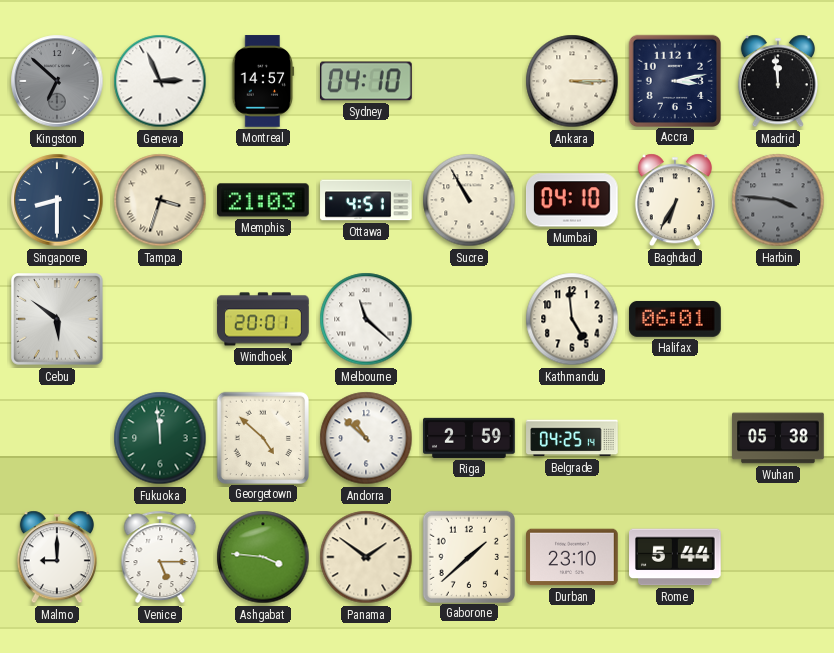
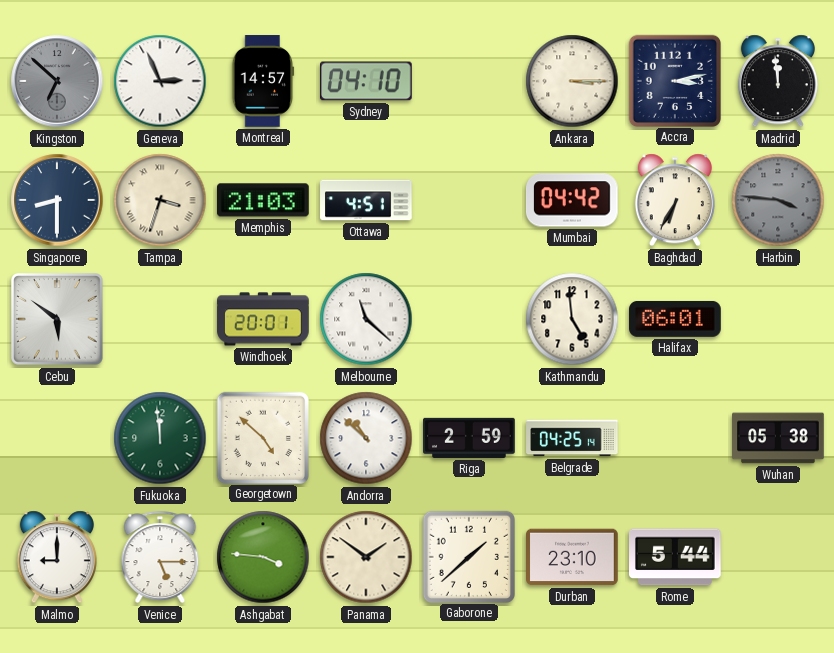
Sucre: 10:55 -> none
Mumbai: 04:10 -> 04:42
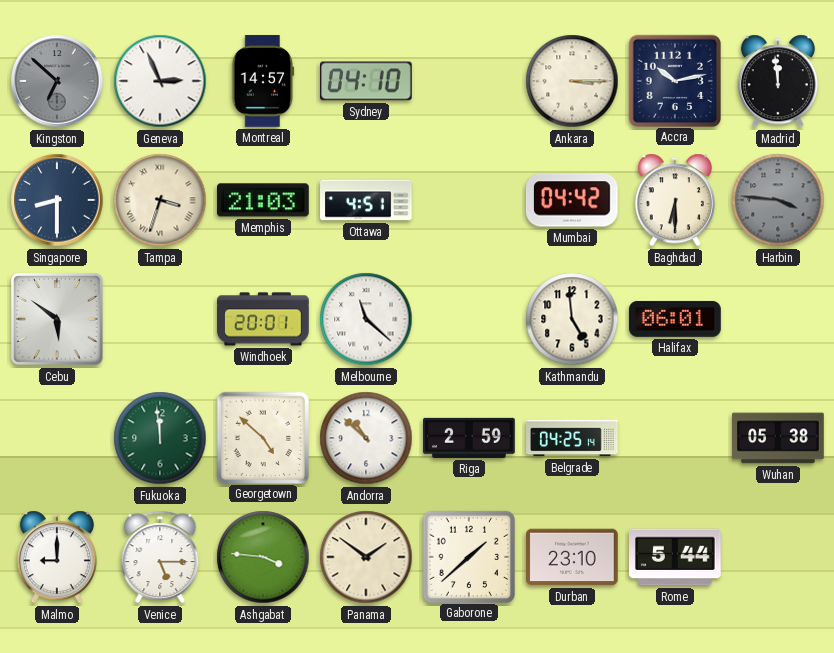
Accra: 3:13 -> 10:13
Baghdad: 6:35 -> 6:30
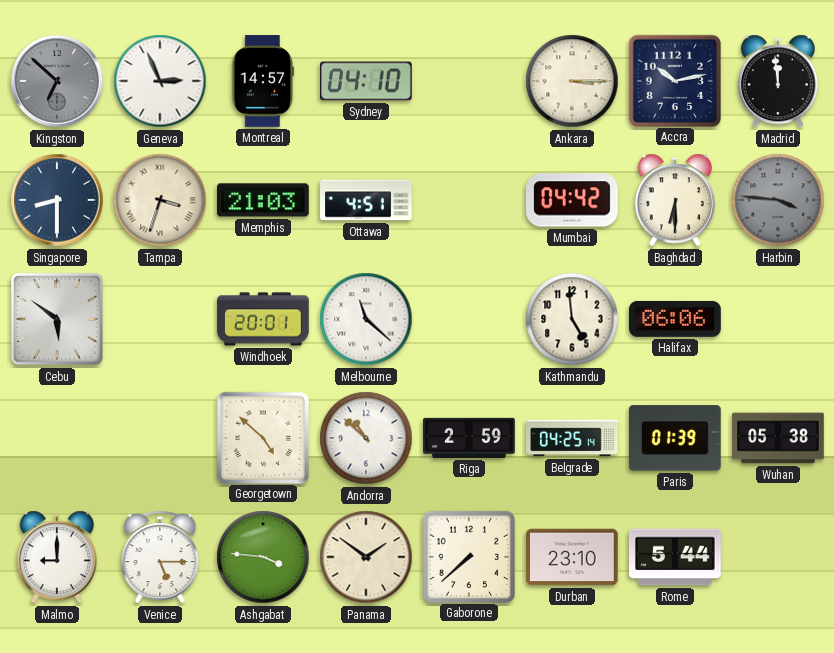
Halifax: 06:01 -> 06:06
Fukuoka: 11:59 -> none
Paris: none -> 01:39
Gaborone: 1:38 -> 7:38
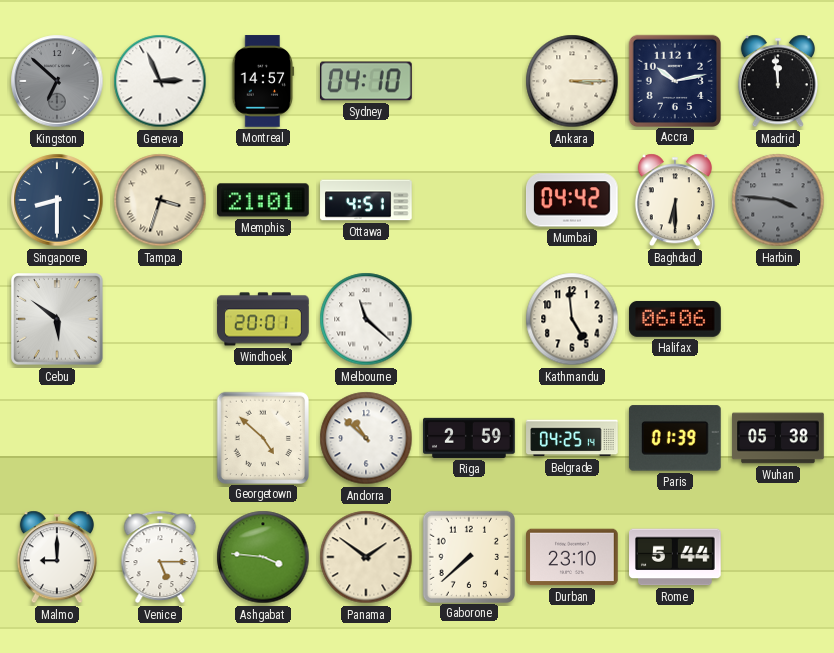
Memphis: 21:03 -> 21:01
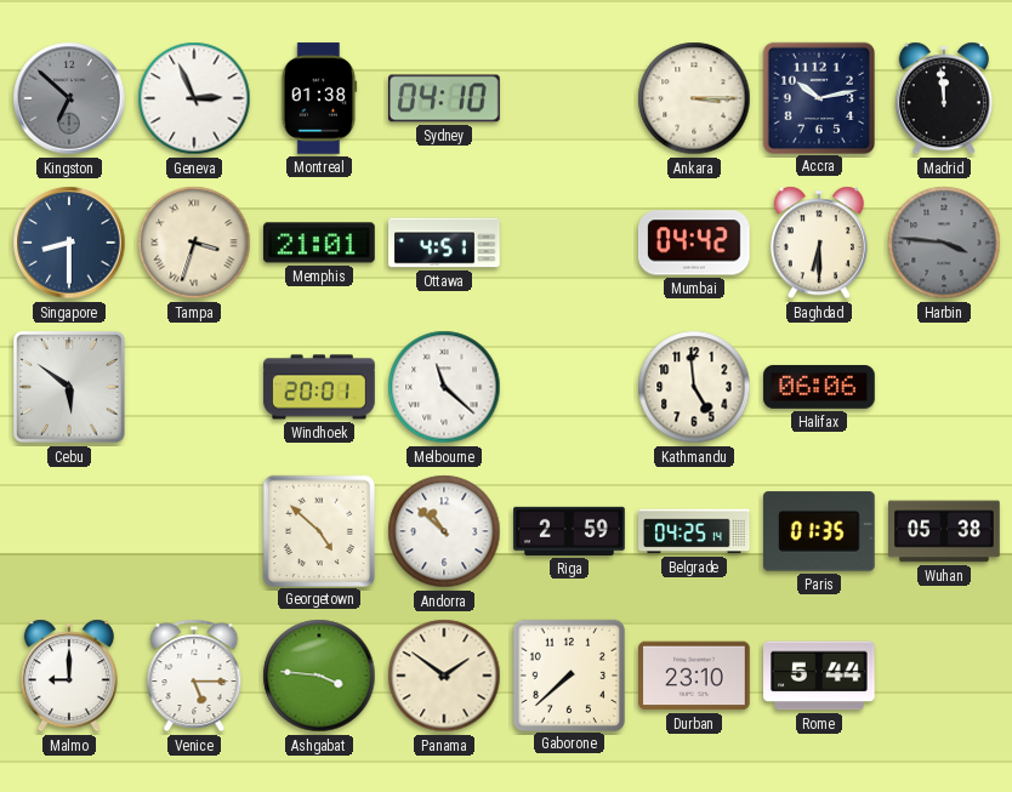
Montreal: 14:57 -> 01:38
Paris: 01:39 -> 01:35
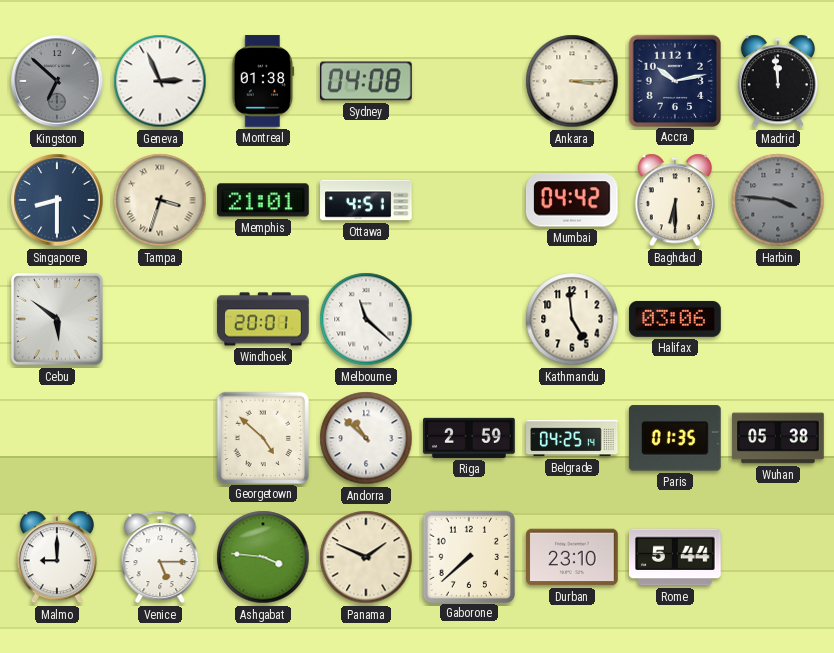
Sydney: 04:10 -> 04:08
Halifax: 06:06 -> 03:06
Panama: 1:51 -> 1:49
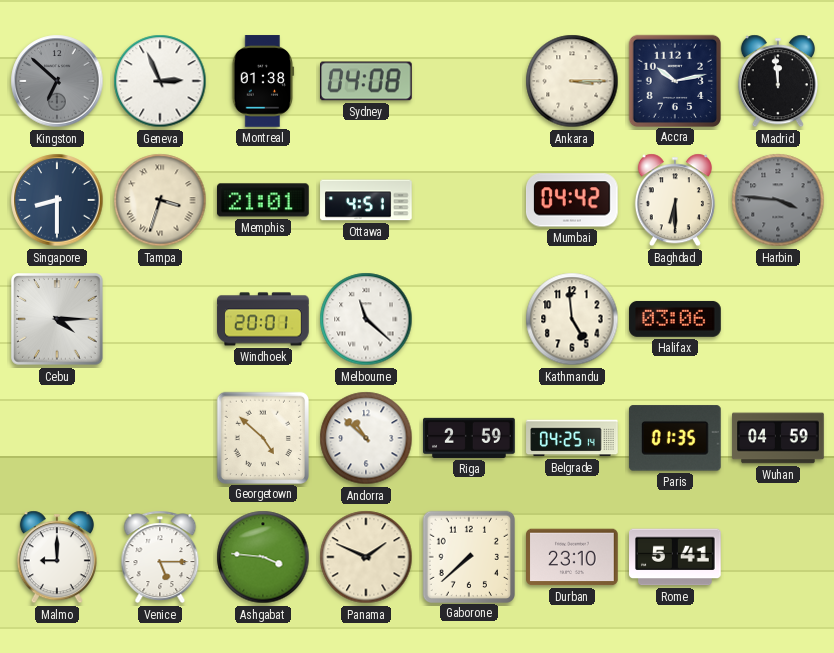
Cebu: 5:51 -> 4:15
Wuhan: 05:38 -> 04:59
Rome: 5:44 -> 5:41
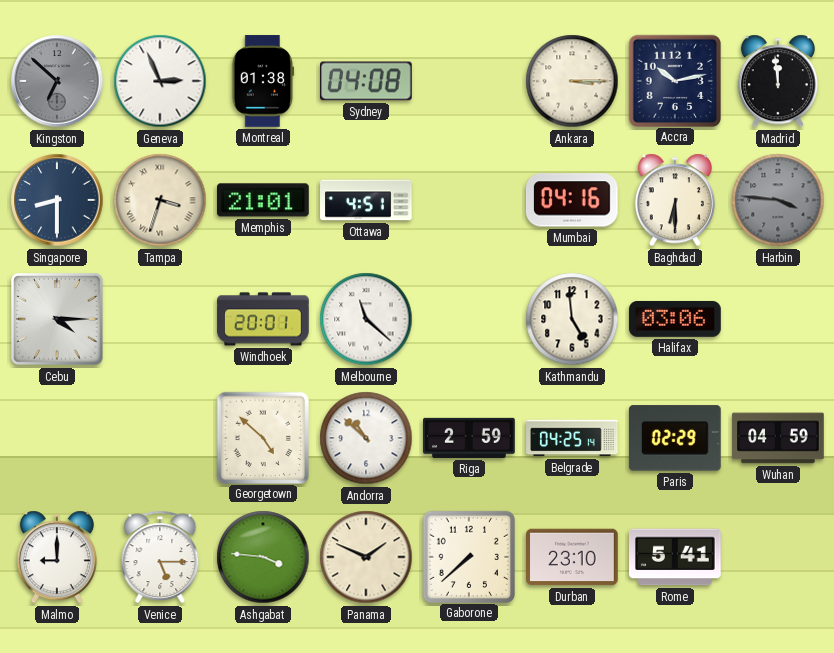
Mumbai: 04:42 -> 04:16
Paris: 01:35 -> 02:29
